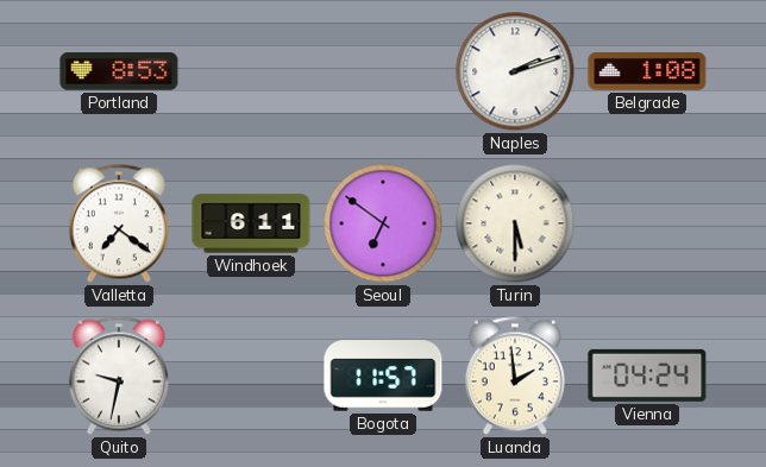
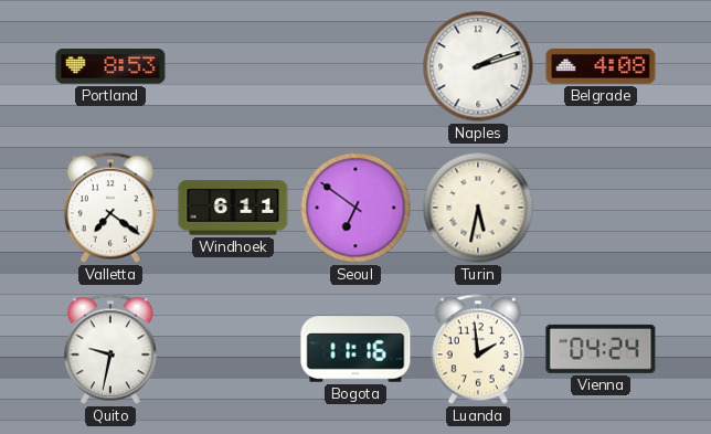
Belgrade: 1:08 -> 4:08
Turin: 5:30 -> 5:32
Bogota: 11:57 -> 11:16
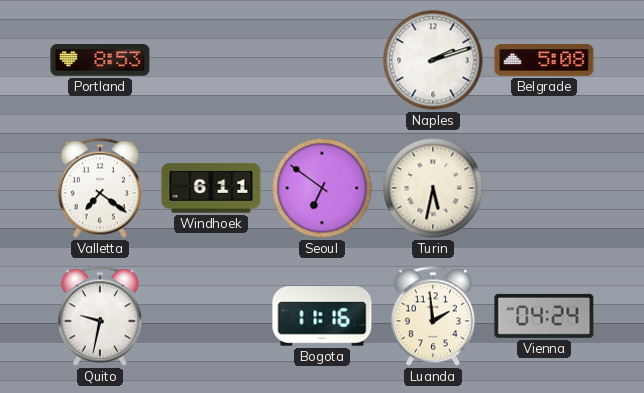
Belgrade: 4:08 -> 5:08
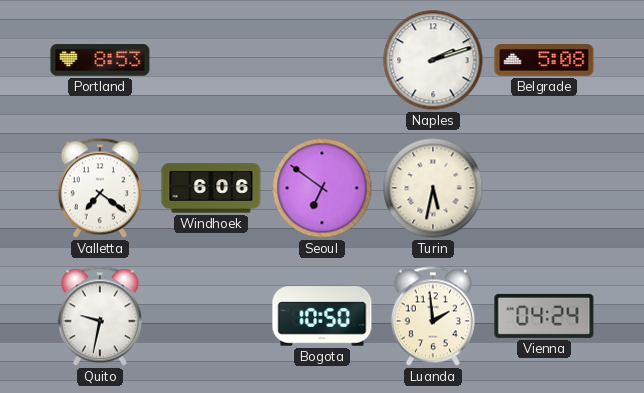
Windhoek: 6:11 -> 6:06
Bogota: 11:16 -> 10:50
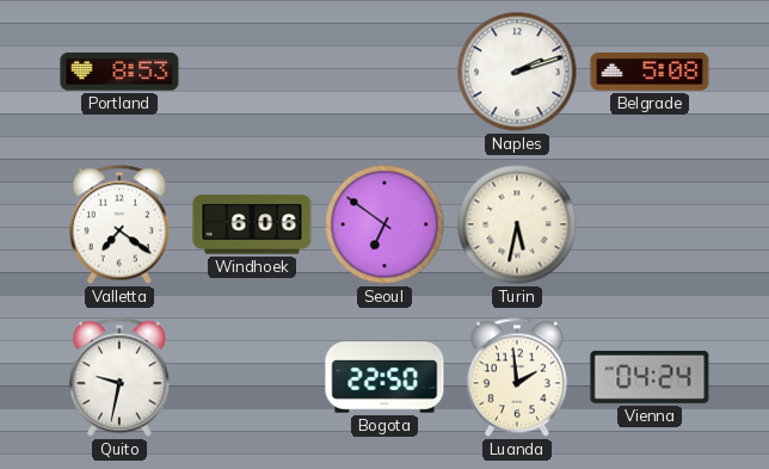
Bogota: 10:50 -> 22:50
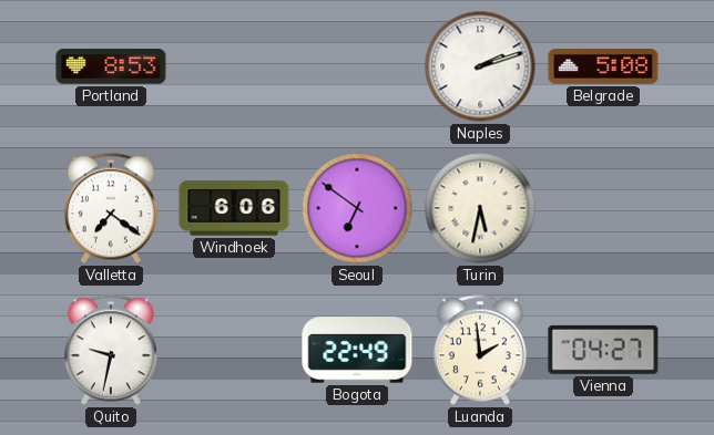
Bogota: 22:50 -> 22:49
Vienna: 04:24 -> 04:27
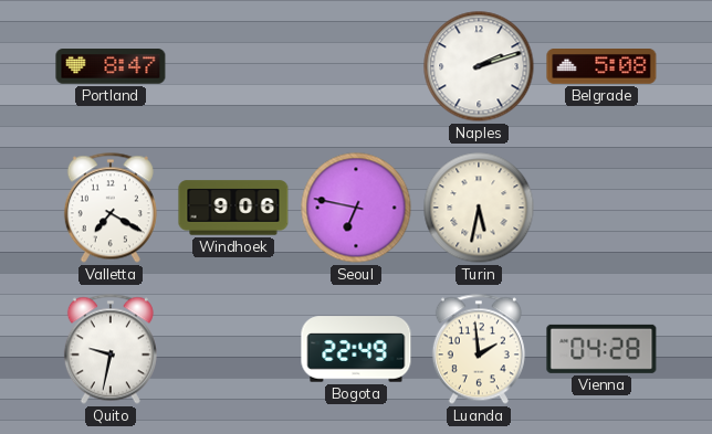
Portland: 8:53 -> 8:47
Valletta: 7:21 -> 7:20
Windhoek: 6:06 -> 9:06
Seoul: 6:51 -> 6:47
Vienna: 04:27 -> 04:28
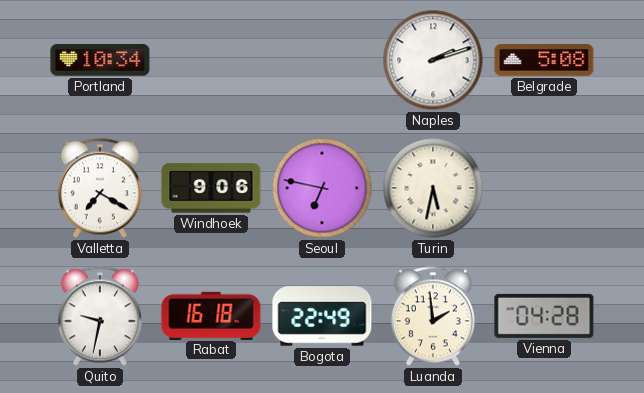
Portland: 8:47 -> 10:34
Rabat: none -> 16:18
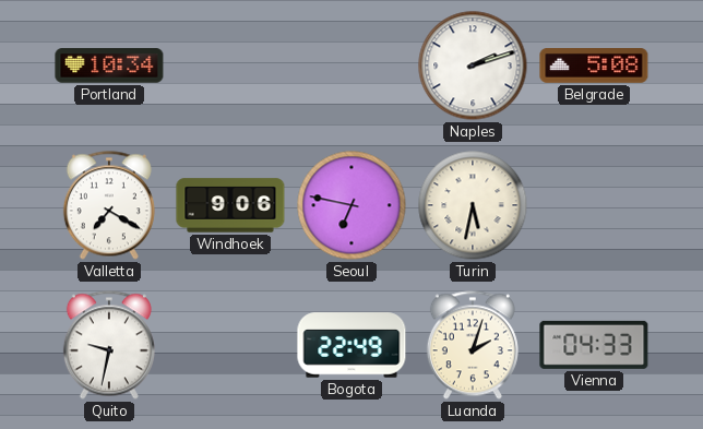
Rabat: 16:18 -> none
Luanda: 1:59 -> 2:03
Vienna: 04:28 -> 04:33
